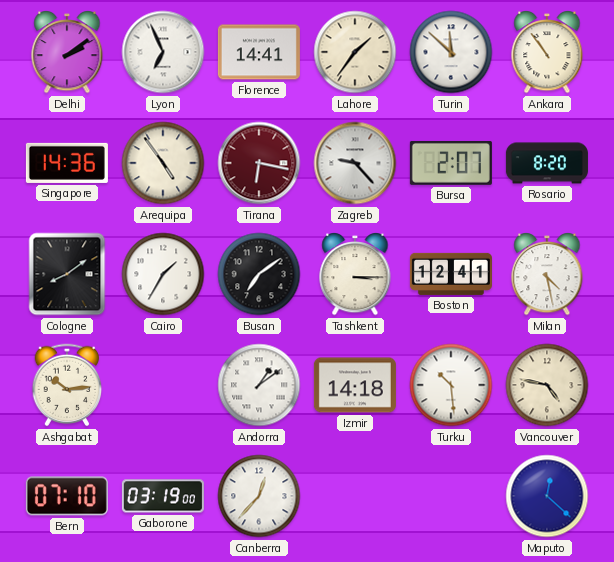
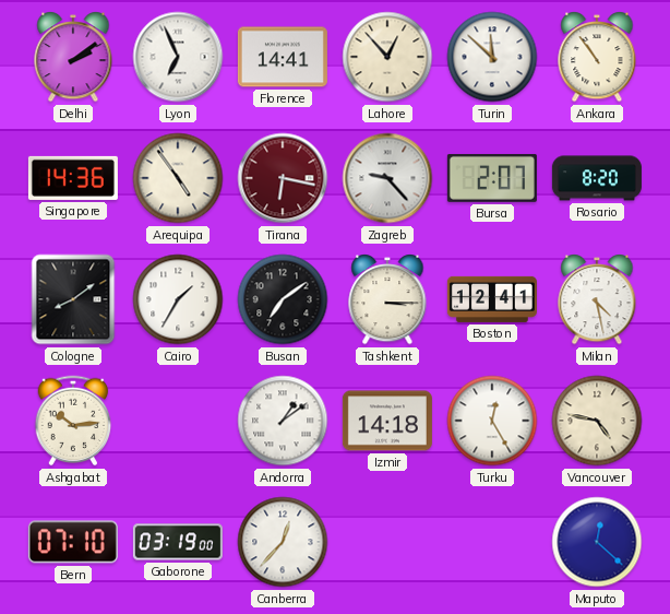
Lahore: 1:36 -> 12:53
Turku: 10:29 -> 12:25
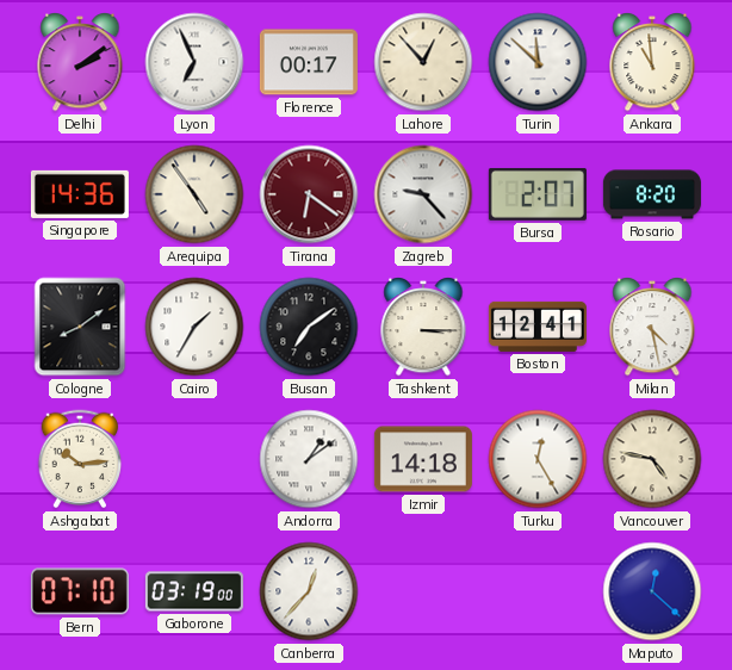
Florence: 14:41 -> 00:17
Ankara: 10:54 -> 10:59
Tirana: 6:17 -> 6:21
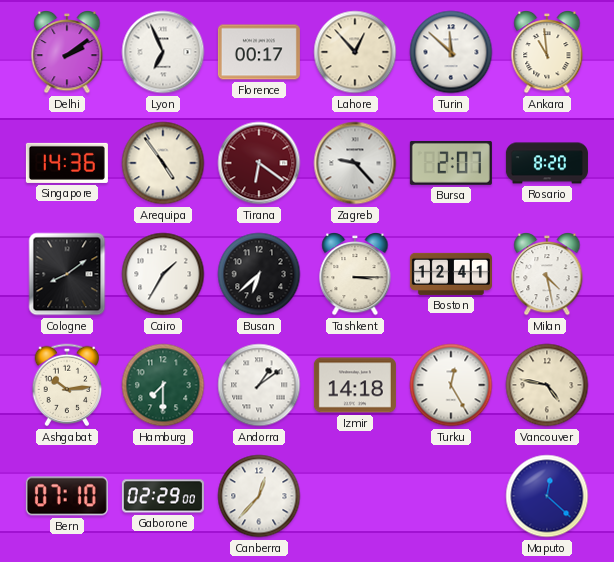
Busan: 7:09 -> 6:38
Hamburg: none -> 7:30
Gaborone: 03:19 -> 02:29
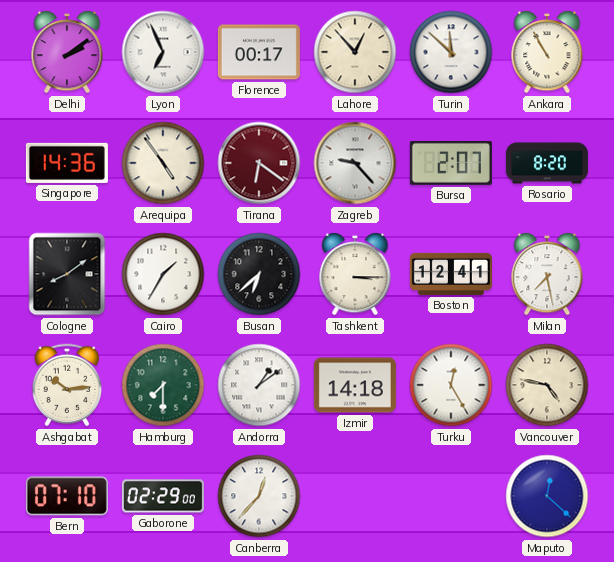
Ankara: 10:59 -> 10:55
Milan: 4:28 -> 7:28
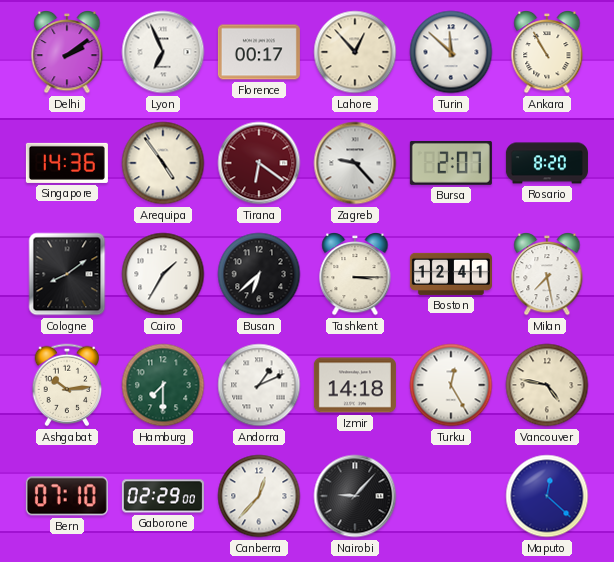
Andorra: 1:09 -> 1:11
Nairobi: none -> 9:07
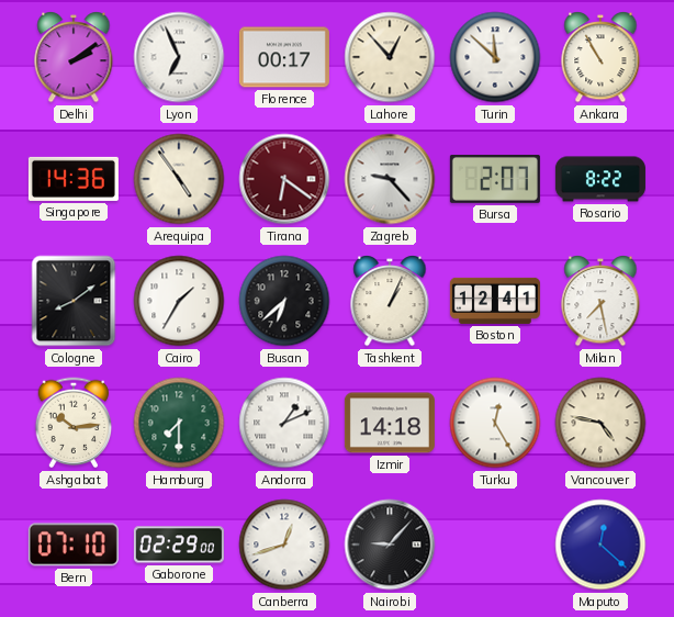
Rosario: 8:20 -> 8:22
Tashkent: 3:15 -> 1:04
Canberra: 12:37 -> 12:42
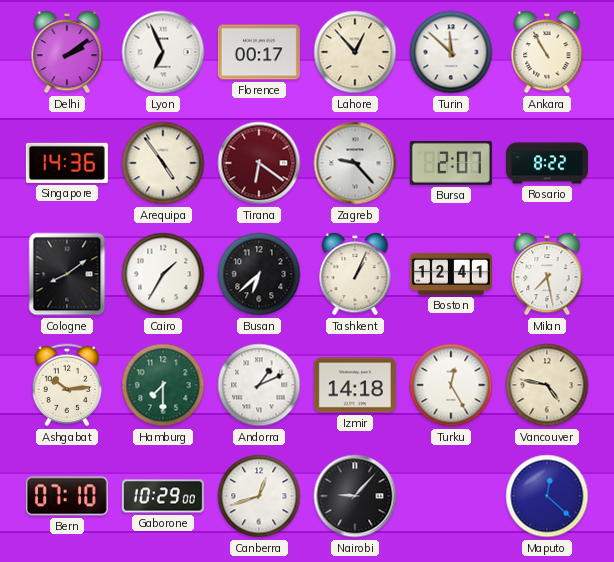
Gaborone: 02:29 -> 10:29
